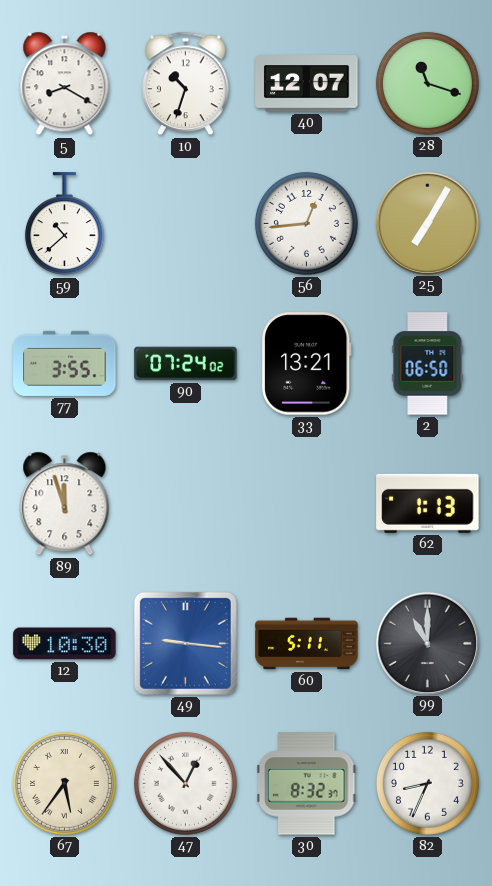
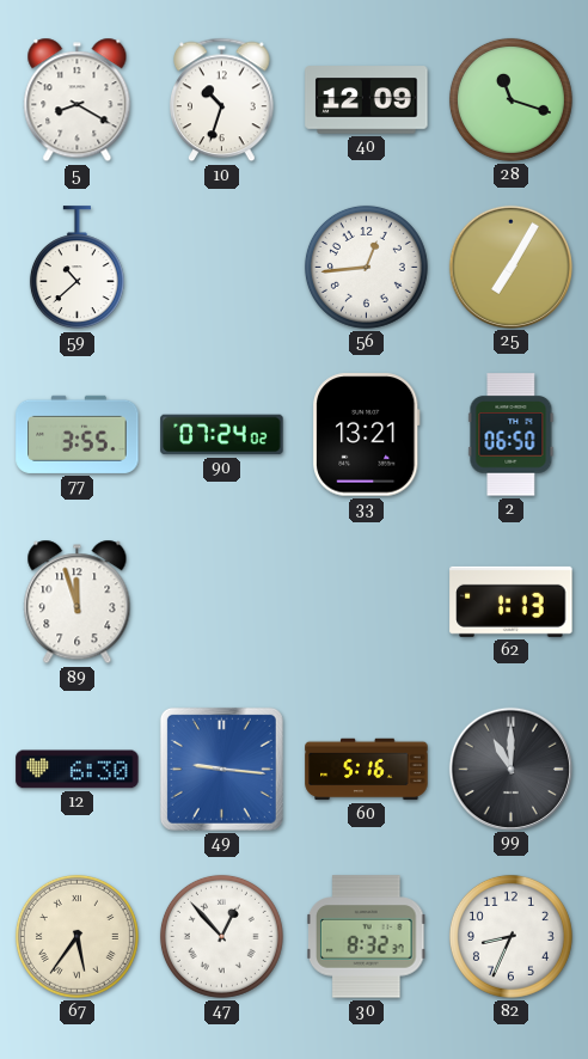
40: 12:07 -> 12:09
12: 10:30 -> 6:30
60: 5:11 -> 5:16
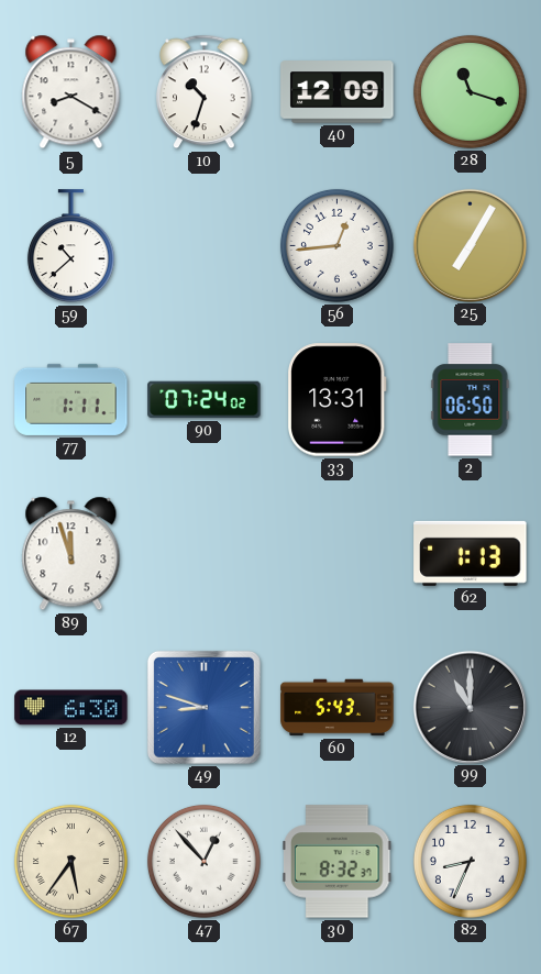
77: 3:55 -> 1:11
33: 13:21 -> 13:31
49: 9:16 -> 8:48
60: 5:16 -> 5:43
